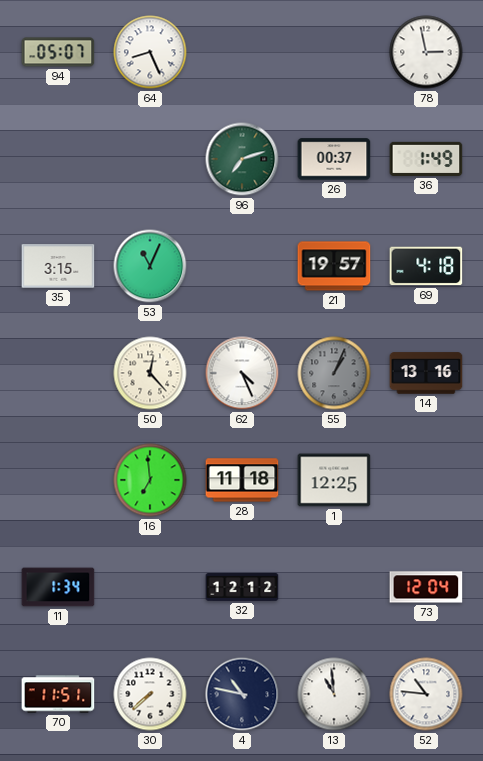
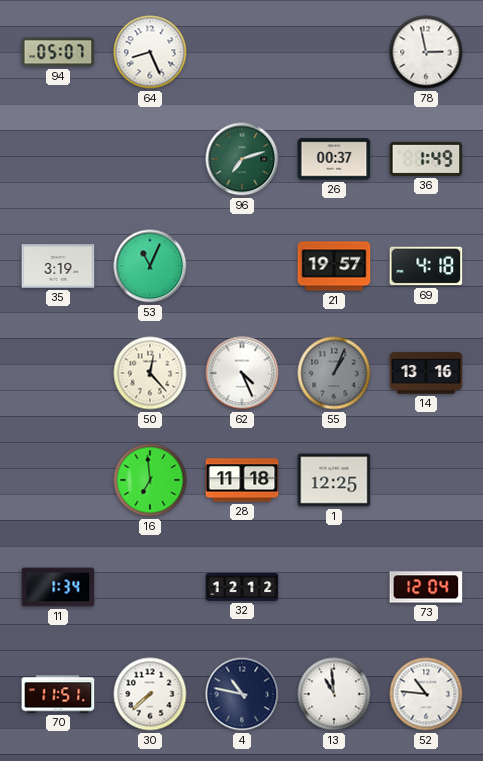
35: 3:15 -> 3:19
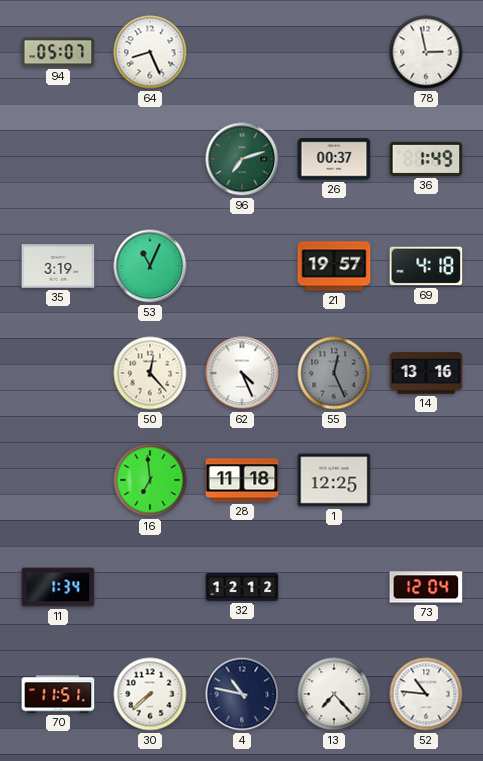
55: 1:04 -> 12:26
13: 10:59 -> 7:23
